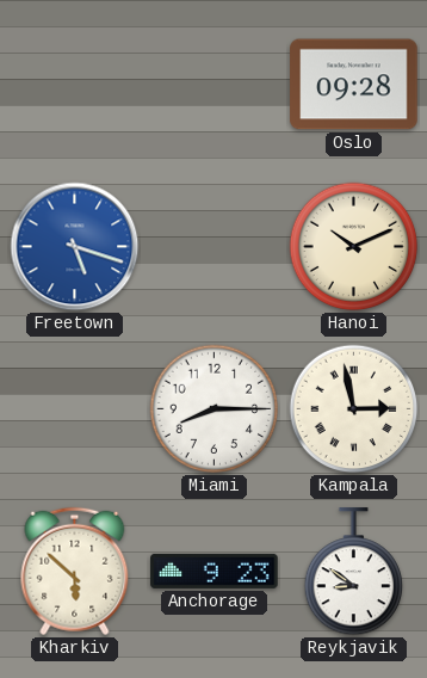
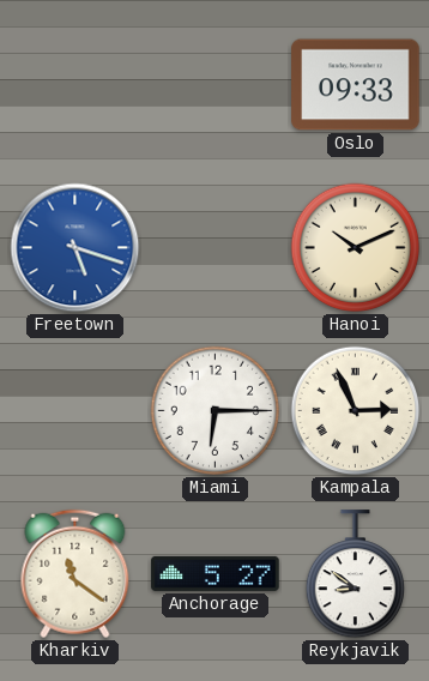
Oslo: 09:28 -> 09:33
Miami: 8:15 -> 6:15
Kampala: 2:58 -> 2:56
Kharkiv: 5:52 -> 11:21
Anchorage: 9:23 -> 5:27
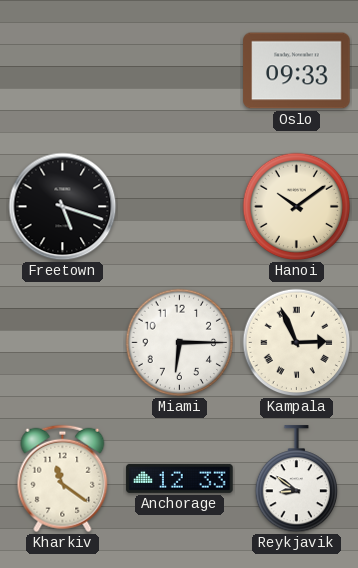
Freetown dial: blue -> black
Hanoi: 10:11 -> 10:09
Anchorage: 5:27 -> 12:33
